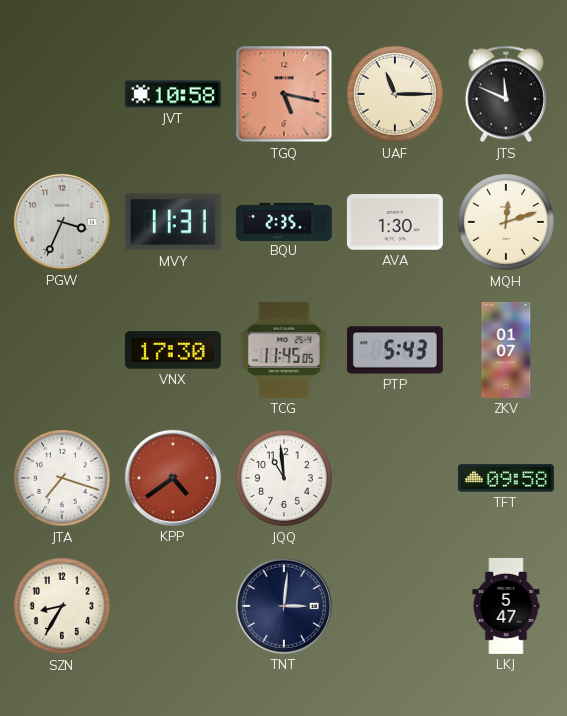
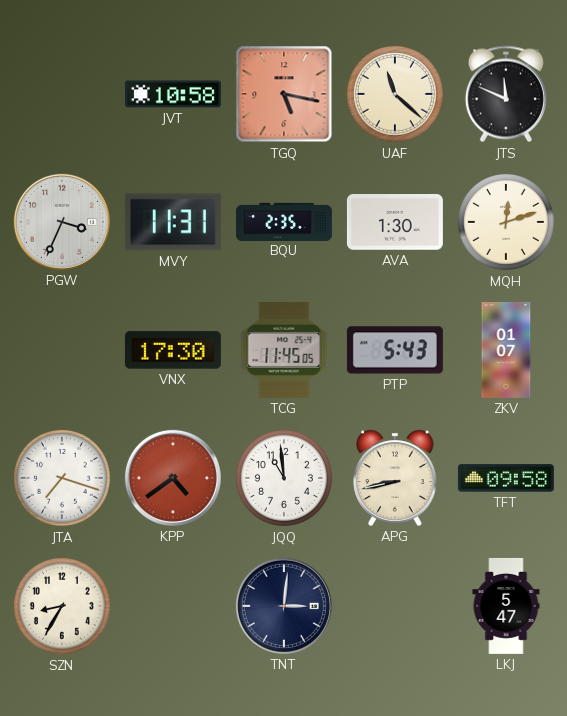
UAF: 11:15 -> 11:22
APG: none -> 8:43
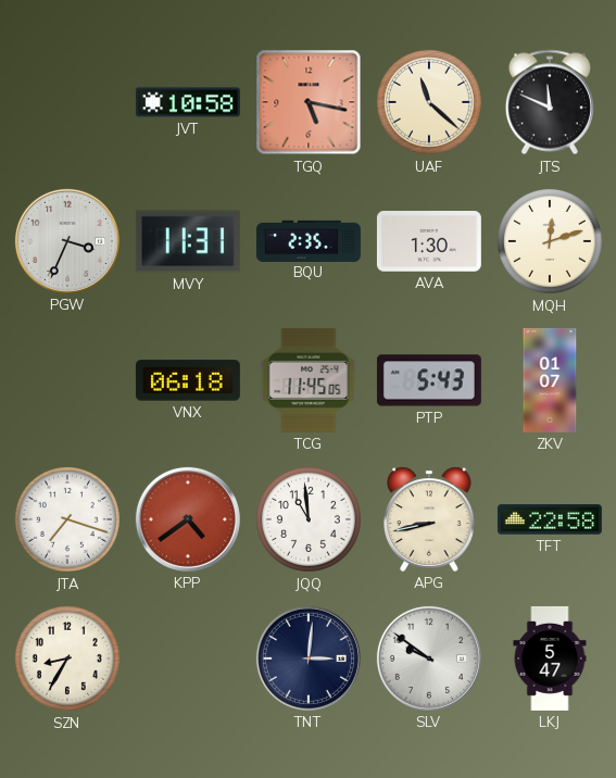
VNX: 17:30 -> 06:18
TFT: 09:58 -> 22:58
SLV: none -> 9:51
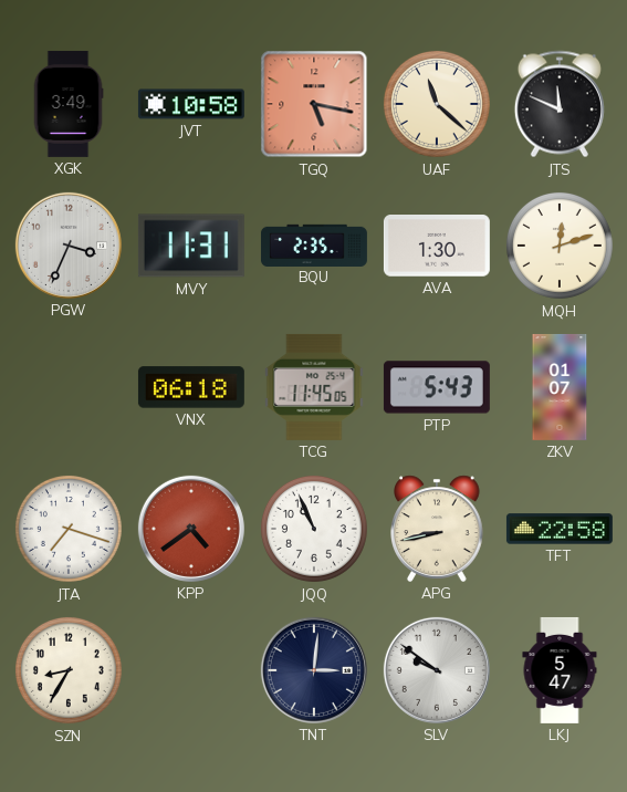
XGK: none -> 3:49
JQQ: 10:59 -> 10:56
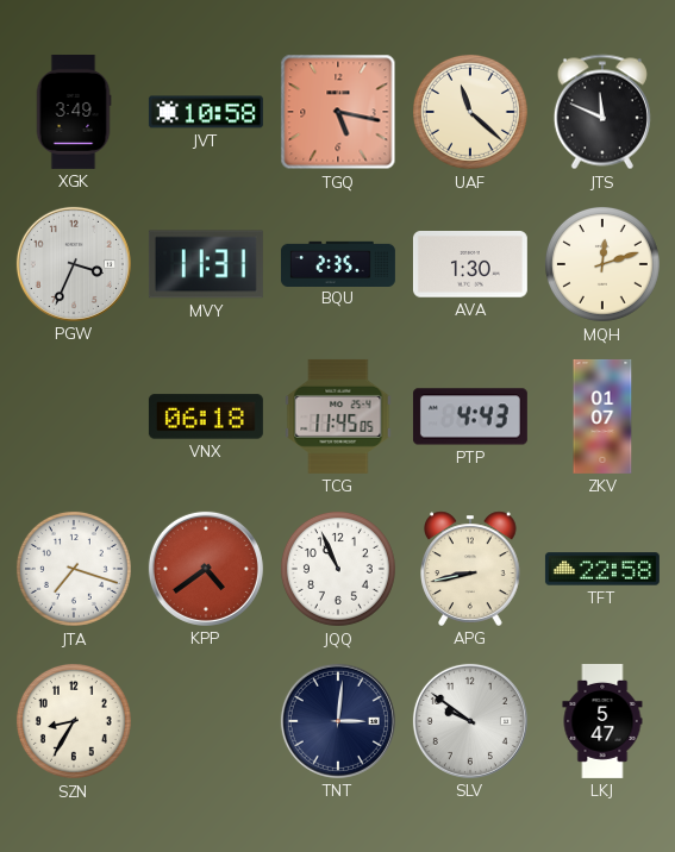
PTP: 5:43 -> 4:43
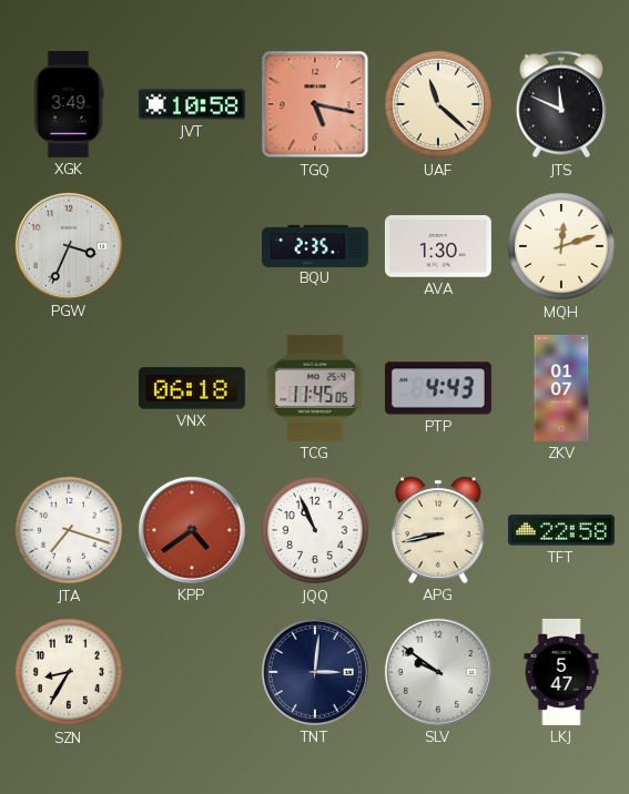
MVY: 11:31 -> none
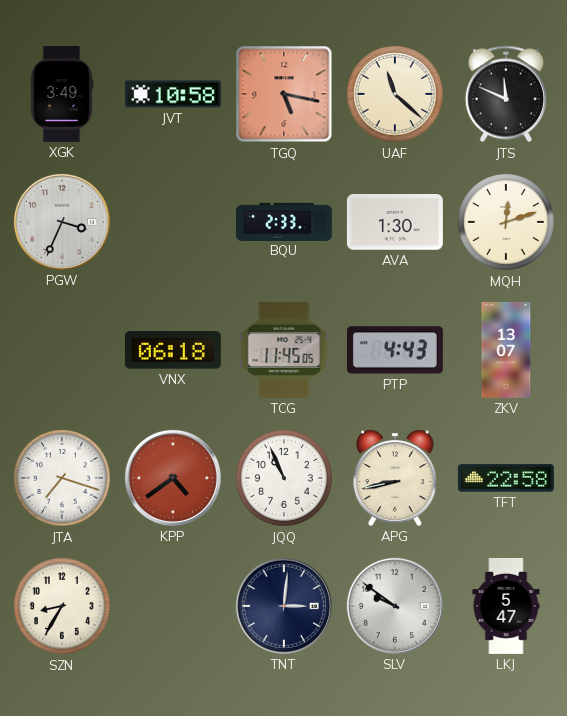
BQU: 2:35 -> 2:33
ZKV: 01:07 -> 13:07
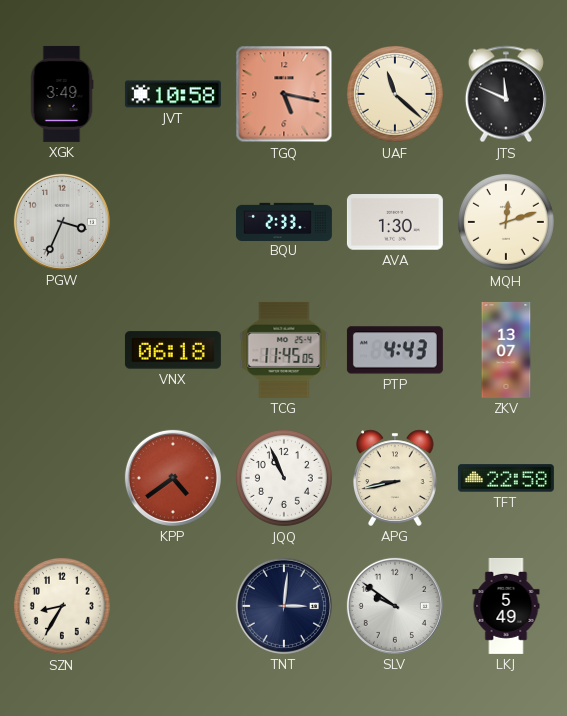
JTA: 7:18 -> none
LKJ: 5:47 -> 5:49
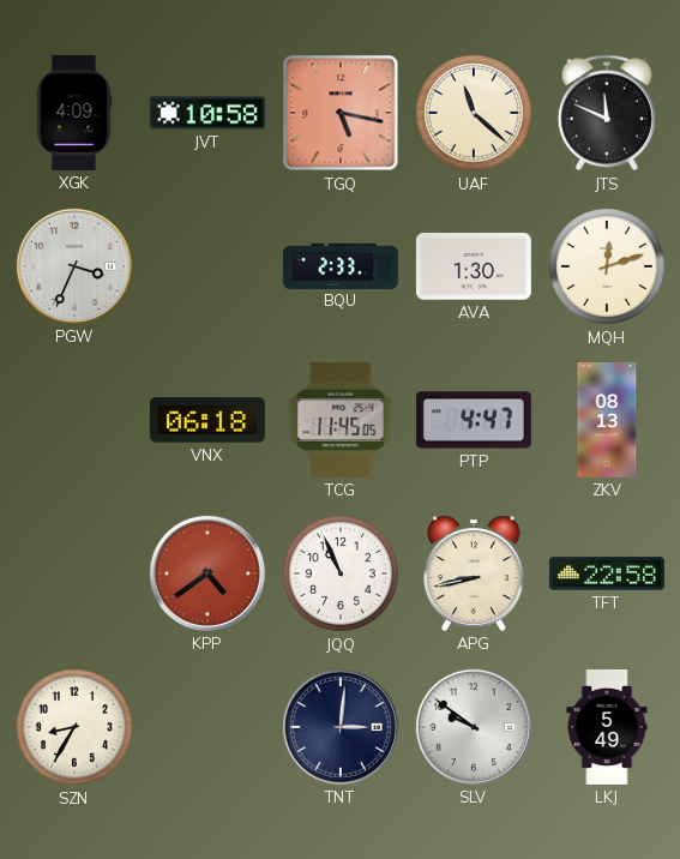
XGK: 3:49 -> 4:09
PTP: 4:43 -> 4:47
ZKV: 13:07 -> 08:13
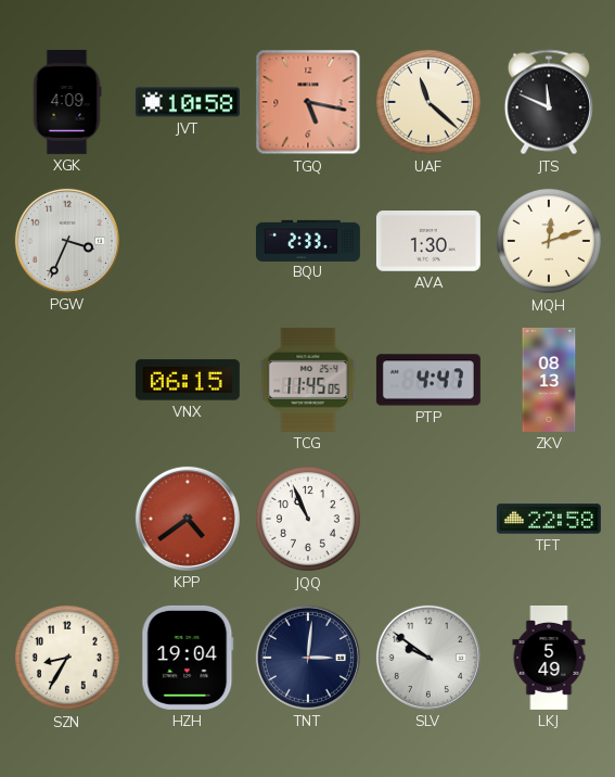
VNX: 06:18 -> 06:15
APG: 8:43 -> none
HZH: none -> 19:04
